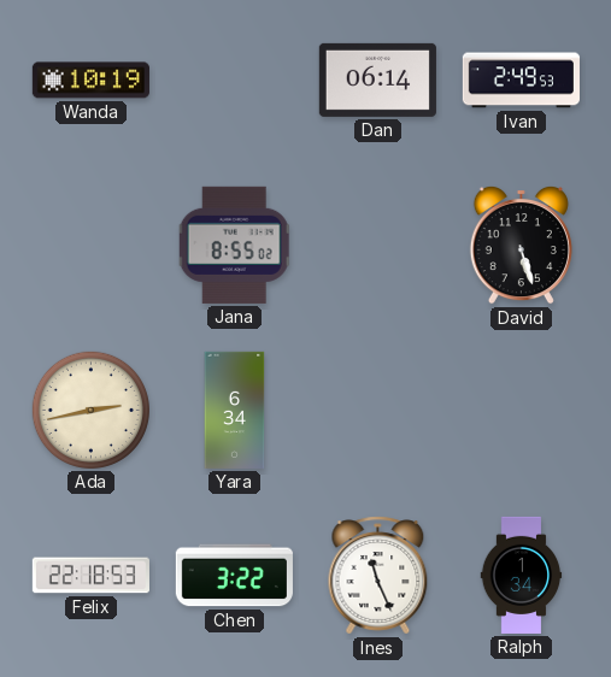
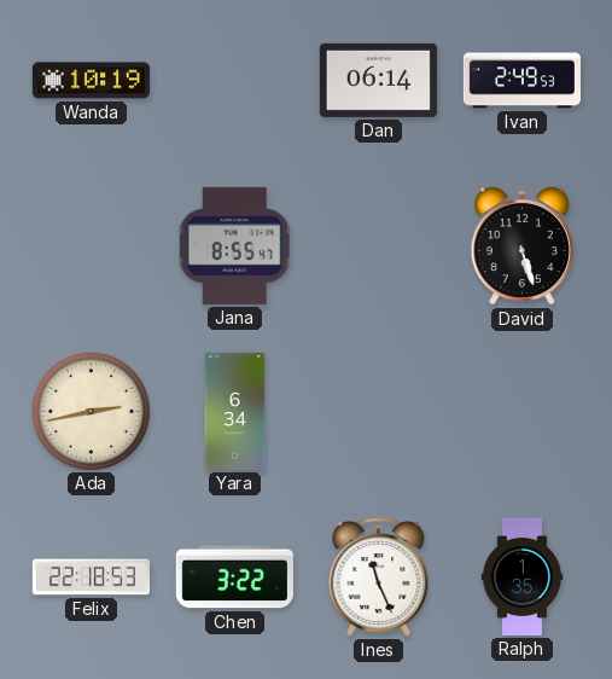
Jana: 8:55:02 -> 8:55:47
Ralph: 1:34 -> 1:35
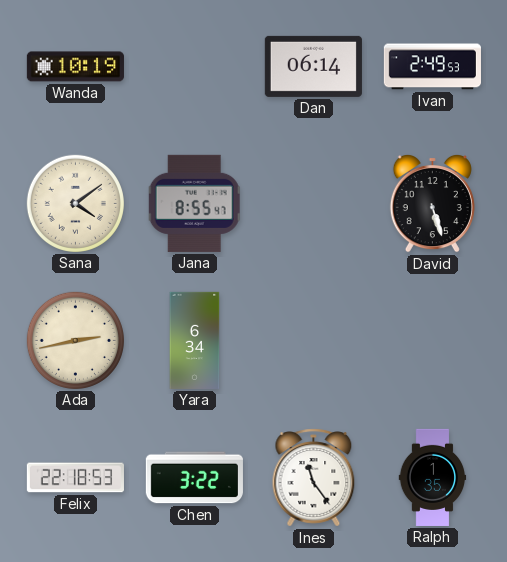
Sana: none -> 4:09
Ines: 11:26 -> 11:24
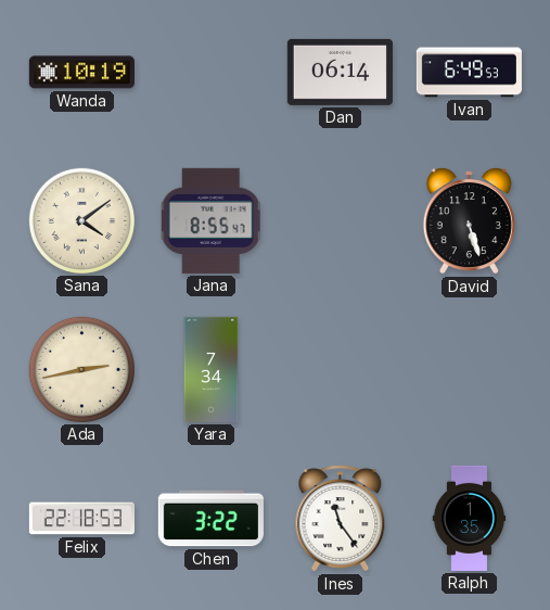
Ivan: 2:49 -> 6:49
Yara: 6:34 -> 7:34
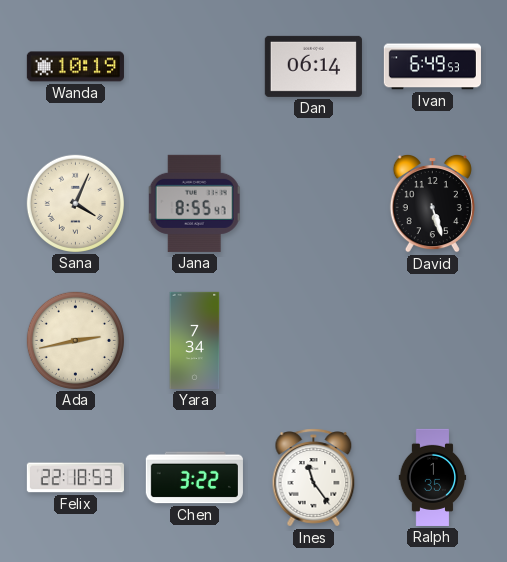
Sana: 4:09 -> 4:04
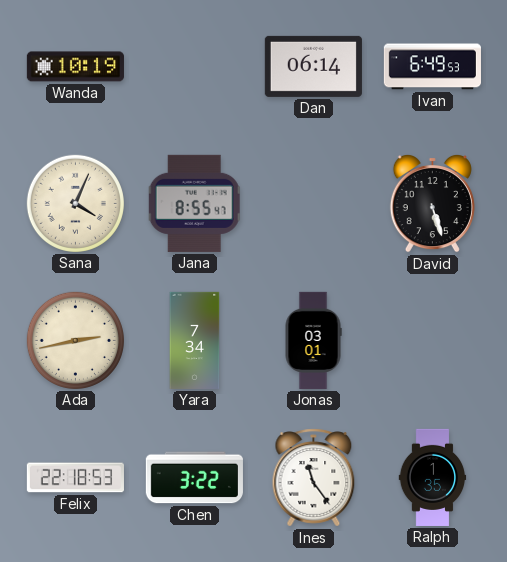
Jonas: none -> 03:01
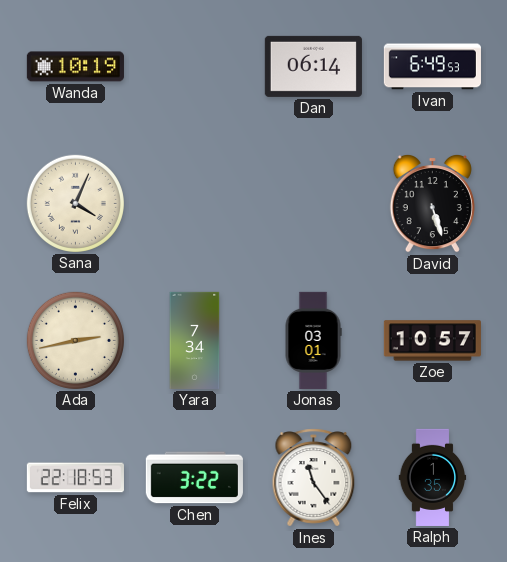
Jana: 8:55 -> none
Zoe: none -> 10:57
